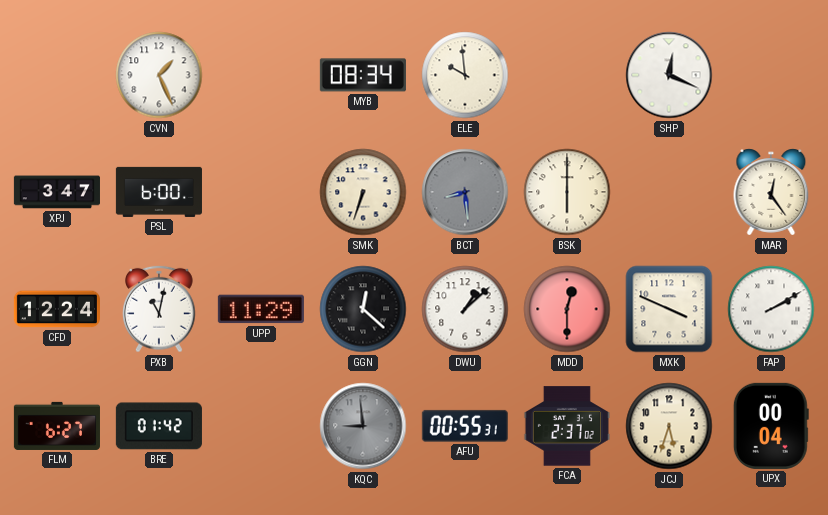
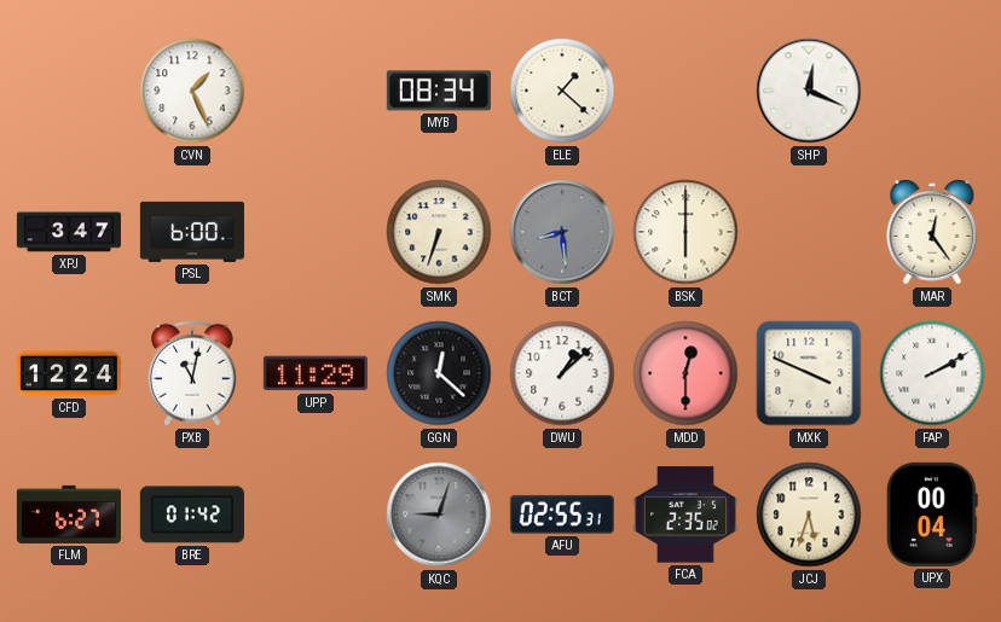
ELE: 9:59 -> 1:22
KQC: 8:59 -> 9:03
AFU: 00:55 -> 02:55
FCA: 2:37 -> 2:35
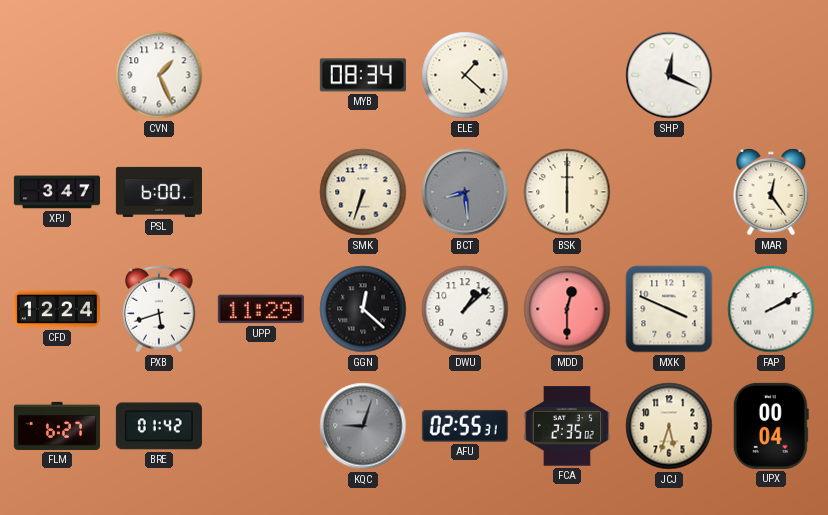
PXB: 11:02 -> 5:42
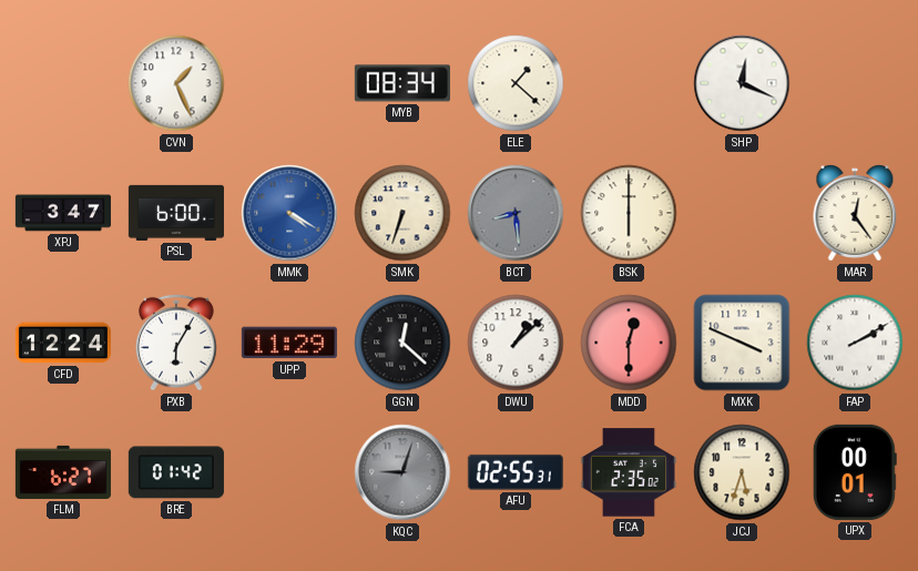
MMK: none -> 4:20
PXB: 5:42 -> 6:05
UPX: 00:04 -> 00:01
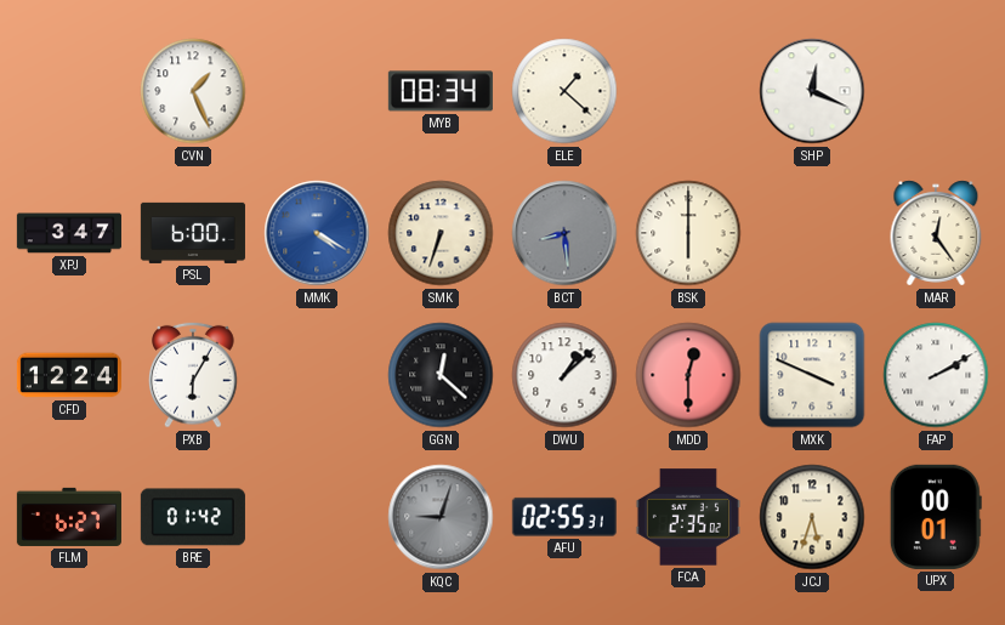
UPP: 11:29 -> none
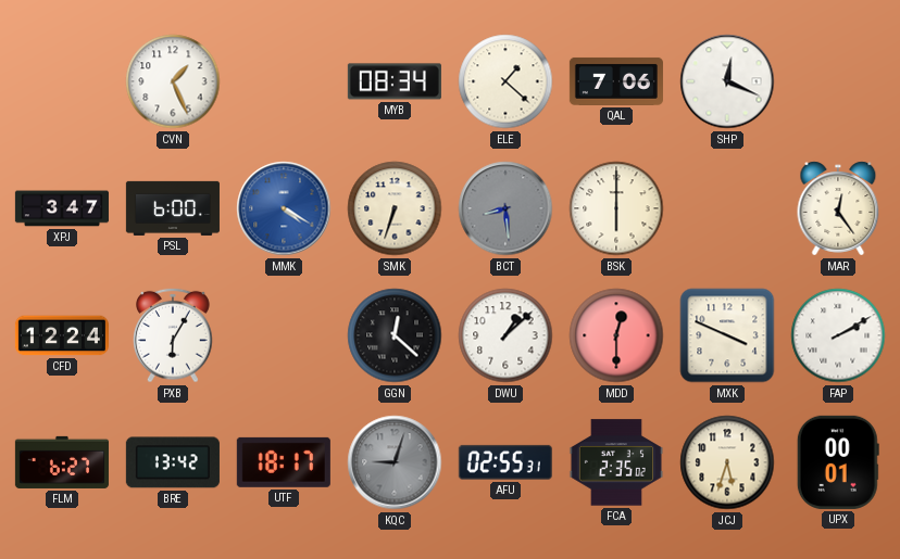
QAL: none -> 7:06
BRE: 01:42 -> 13:42
UTF: none -> 18:17
